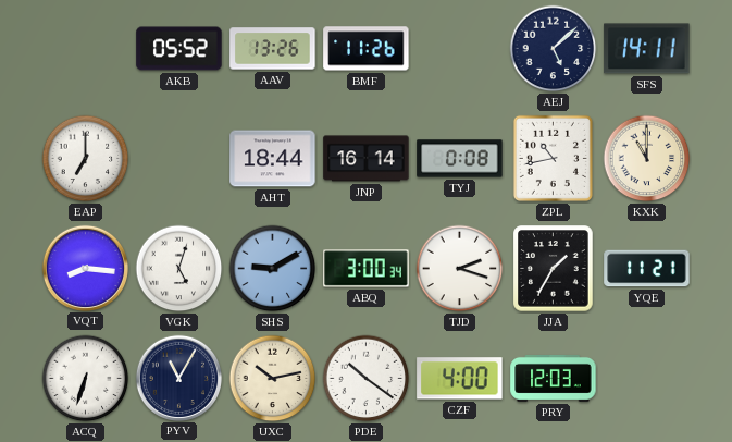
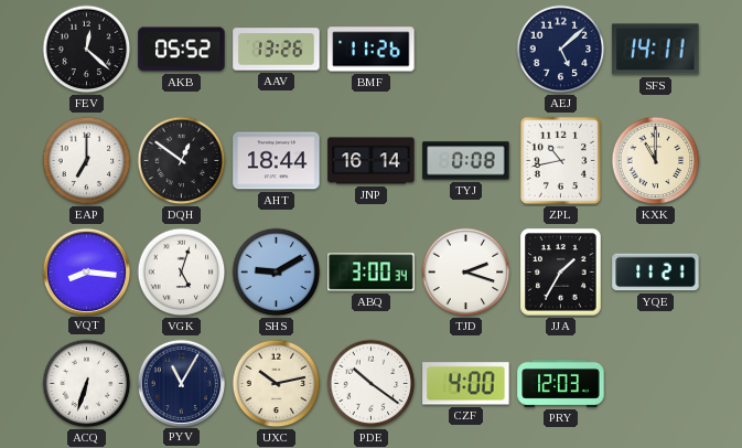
FEV: none -> 12:22
DQH: none -> 12:51
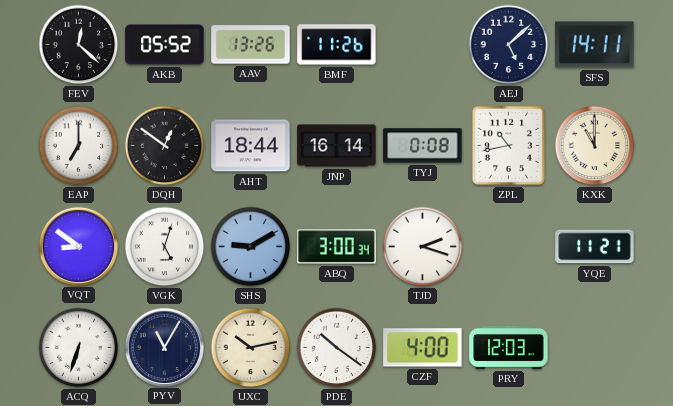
VQT: 8:16 -> 8:51
JJA: 1:35 -> none
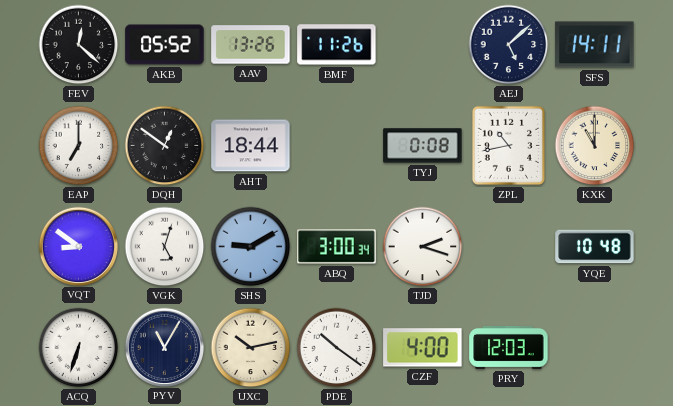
JNP: 16:14 -> none
YQE: 11:21 -> 10:48
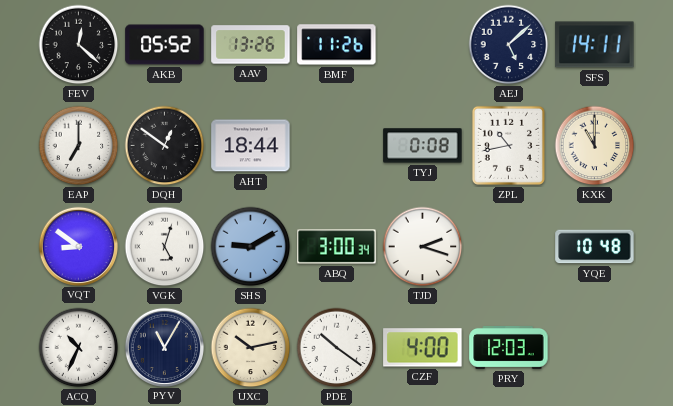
ACQ: 6:33 -> 10:34
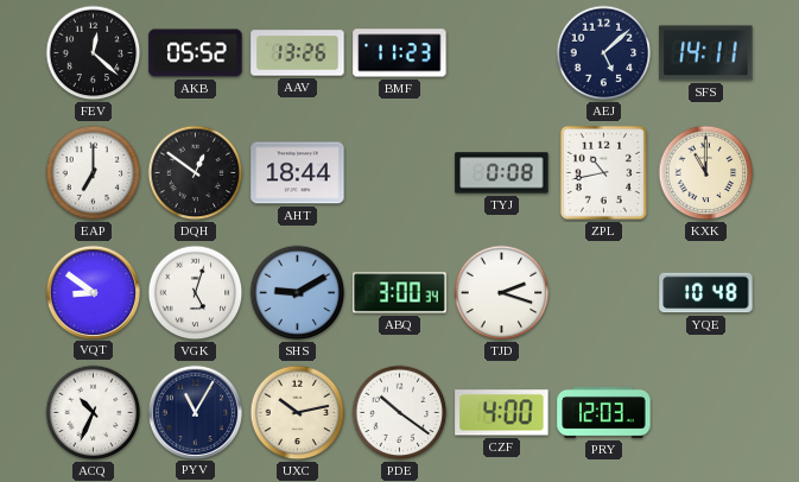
BMF: 11:26 -> 11:23
